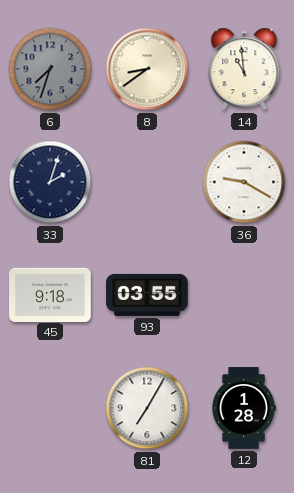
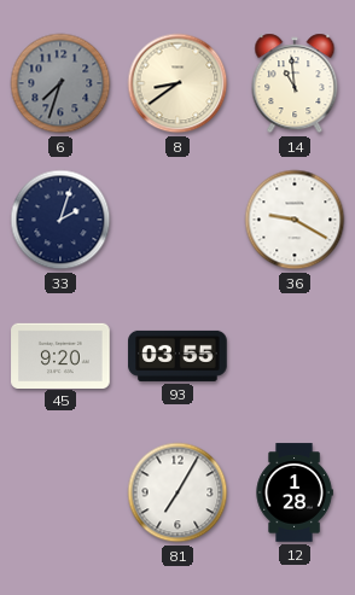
45: 9:18 -> 9:20
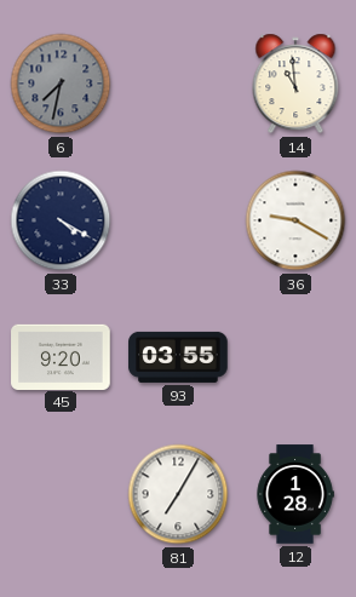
6: 7:33 -> 7:32
8: 8:39 -> none
33: 2:03 -> 4:20
